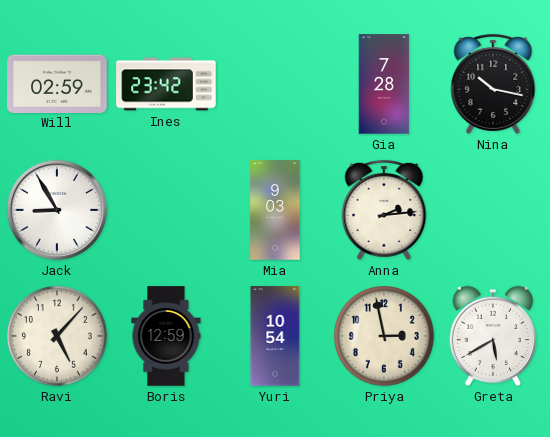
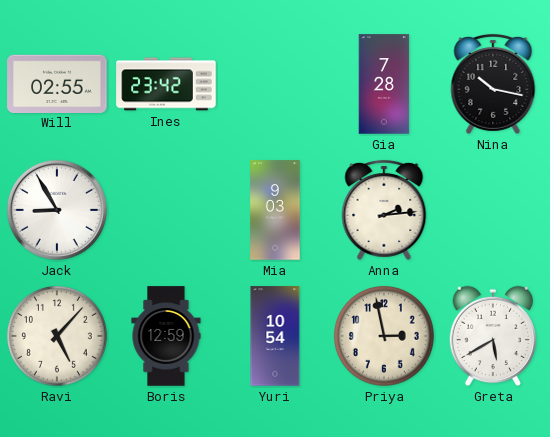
Will: 02:59 -> 02:55
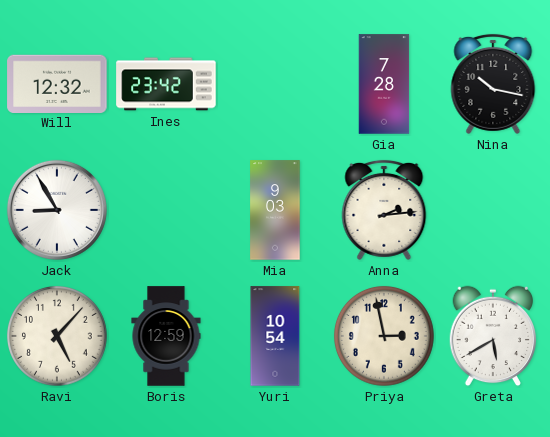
Will: 02:55 -> 12:32
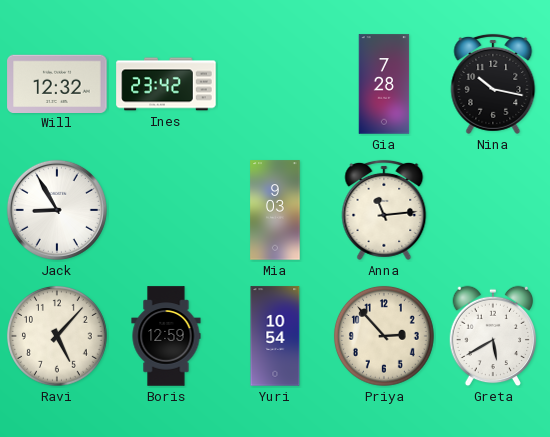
Anna: 2:14 -> 11:14
Priya: 2:58 -> 2:53
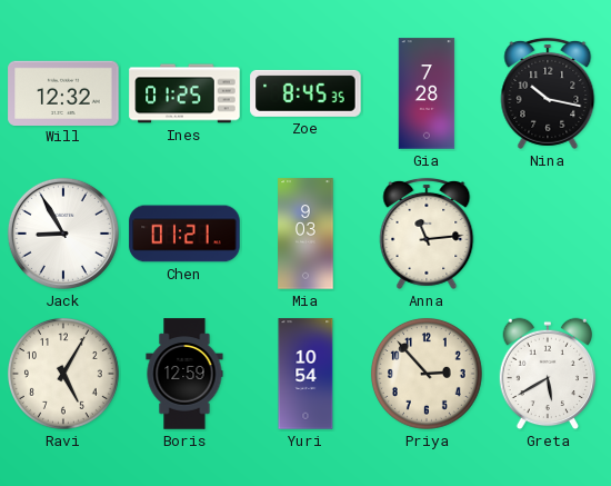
Ines: 23:42 -> 01:25
Zoe: none -> 8:45
Chen: none -> 01:21
Ravi: 5:07 -> 5:05
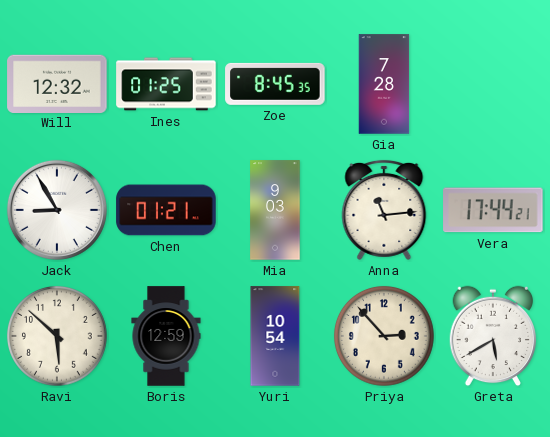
Nina: 10:17 -> none
Vera: none -> 17:44
Ravi: 5:05 -> 5:52
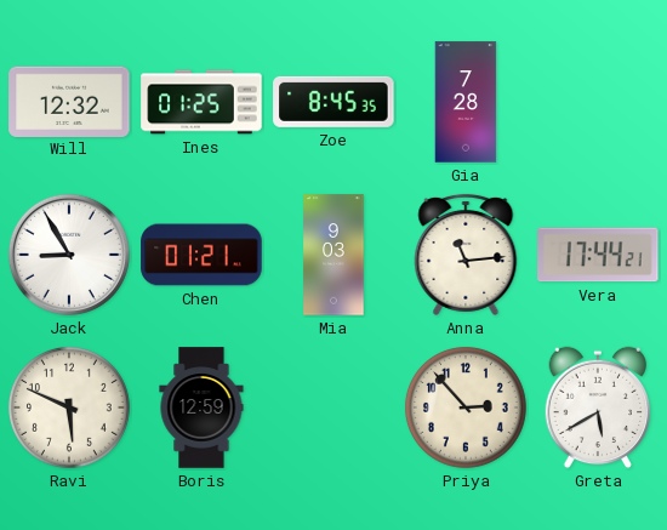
Ravi: 5:52 -> 5:49
Yuri: 10:54 -> none
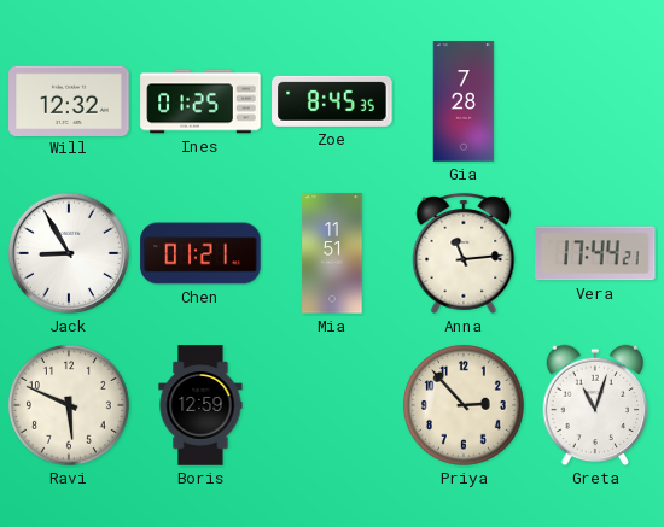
Mia: 9:03 -> 11:51
Greta: 5:40 -> 11:03
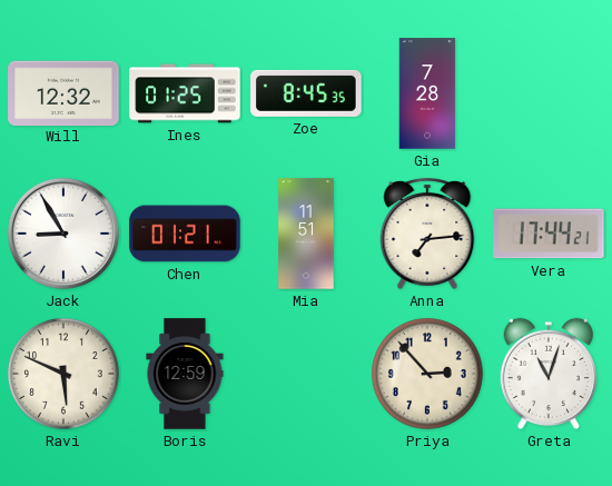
Anna: 11:14 -> 7:14
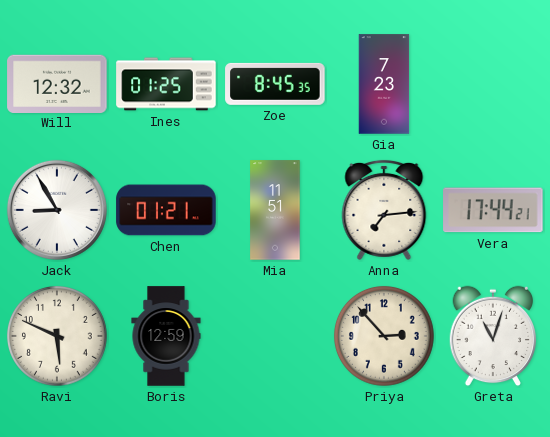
Gia: 7:28 -> 7:23
